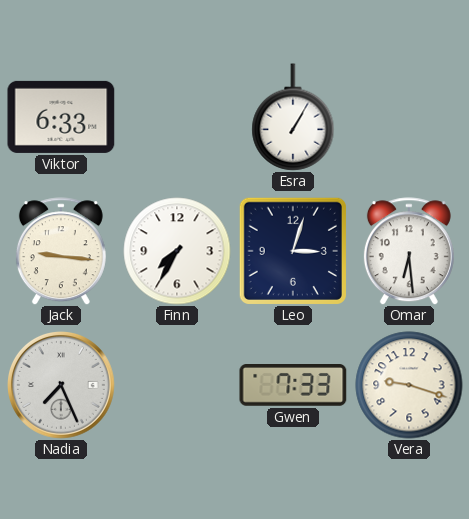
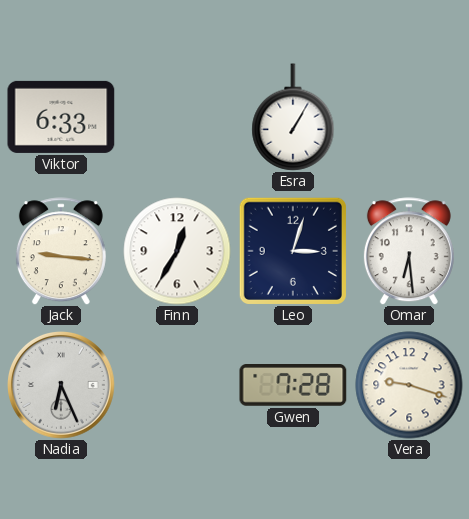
Finn: 7:35 -> 12:35
Nadia: 7:26 -> 6:26
Gwen: 7:33 -> 7:28
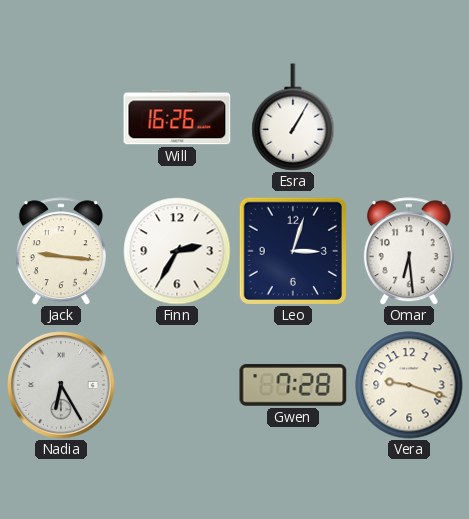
Viktor: 6:33 -> none
Will: none -> 16:26
Finn: 12:35 -> 2:35
Nadia: 6:26 -> 6:25
